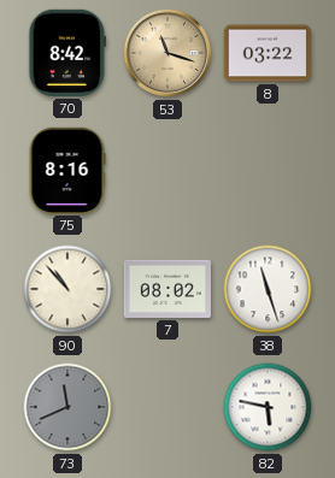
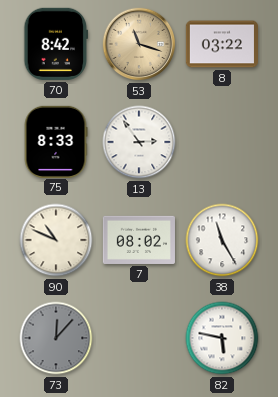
75: 8:16 -> 8:33
13: none -> 2:54
90: 10:53 -> 10:49
38: 11:27 -> 11:25
73: 11:41 -> 12:07
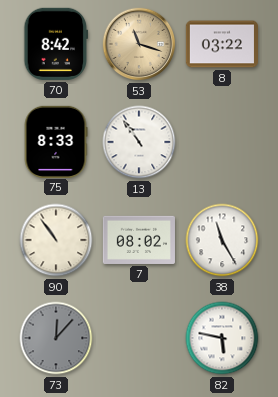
13: 2:54 -> 10:54
90: 10:49 -> 10:54
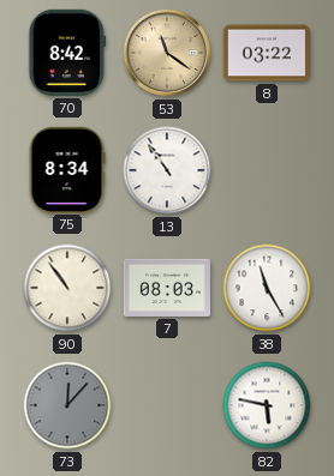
53: 11:18 -> 11:21
75: 8:33 -> 8:34
7: 08:02 -> 08:03
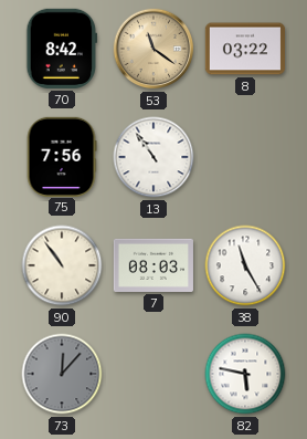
75: 8:34 -> 7:56
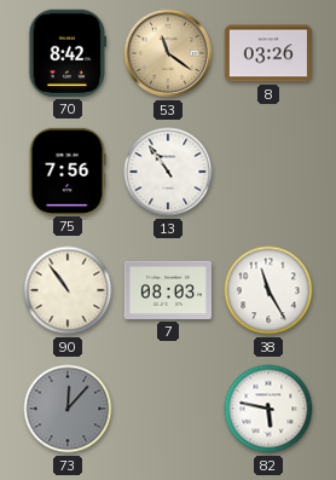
8: 03:22 -> 03:26
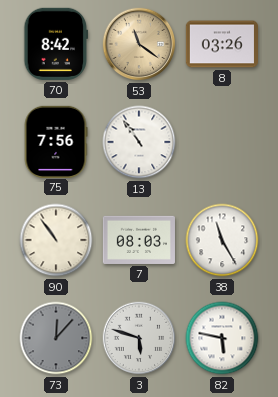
3: none -> 5:48
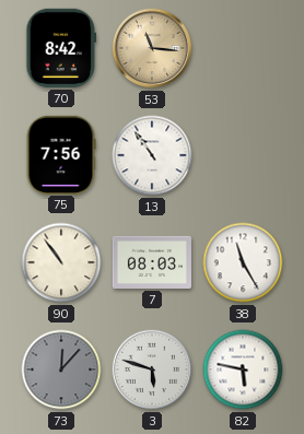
53: 11:21 -> 11:16
8: 03:26 -> none
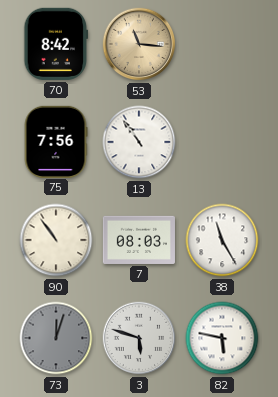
73: 12:07 -> 12:03
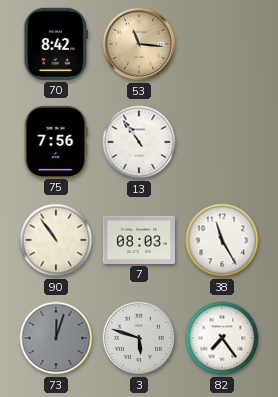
82: 5:47 -> 7:24
